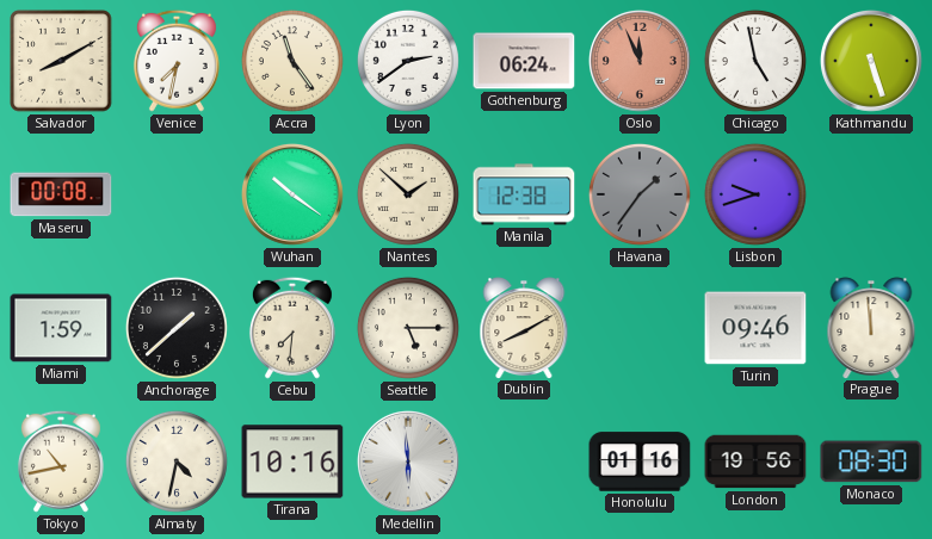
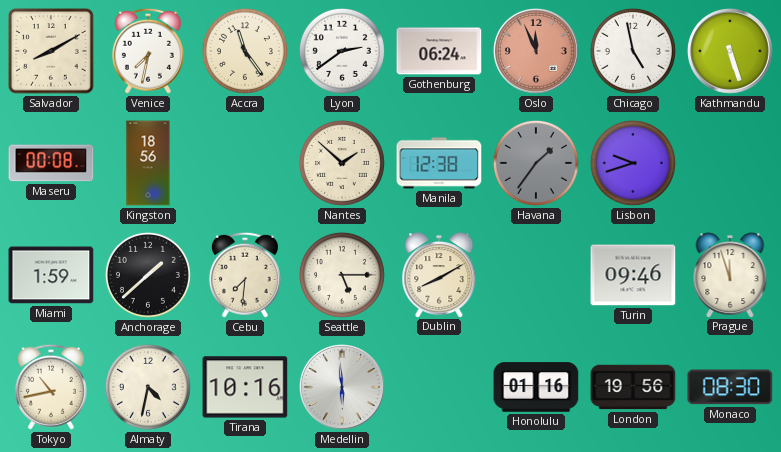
Kingston: none -> 18:56
Wuhan: 10:21 -> none
Prague: 11:59 -> 11:57
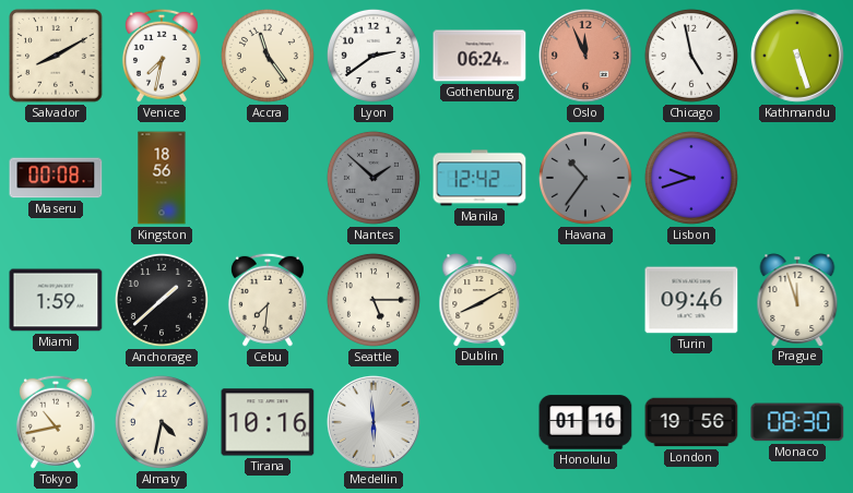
Nantes dial: cream -> grey
Manila: 12:38 -> 12:42
Havana: 1:36 -> 10:36
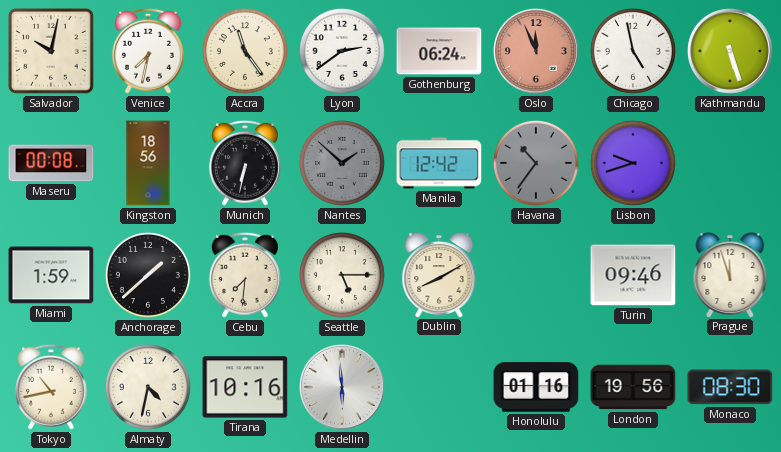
Salvador: 8:10 -> 10:02
Munich: none -> 6:32
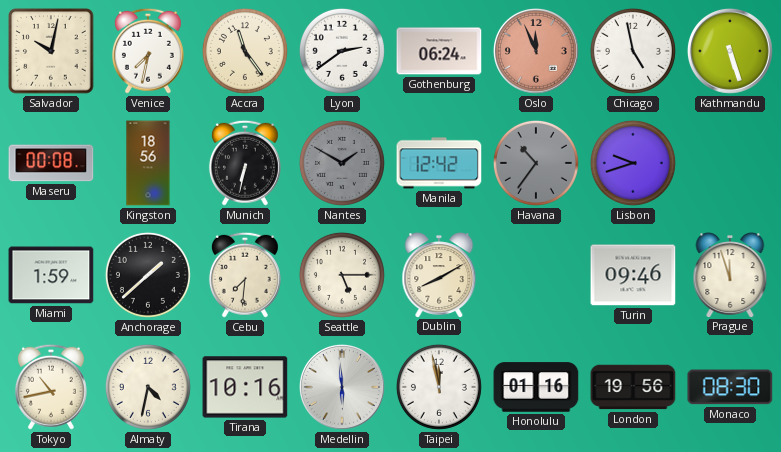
Nantes: 1:52 -> 1:50
Taipei: none -> 11:58
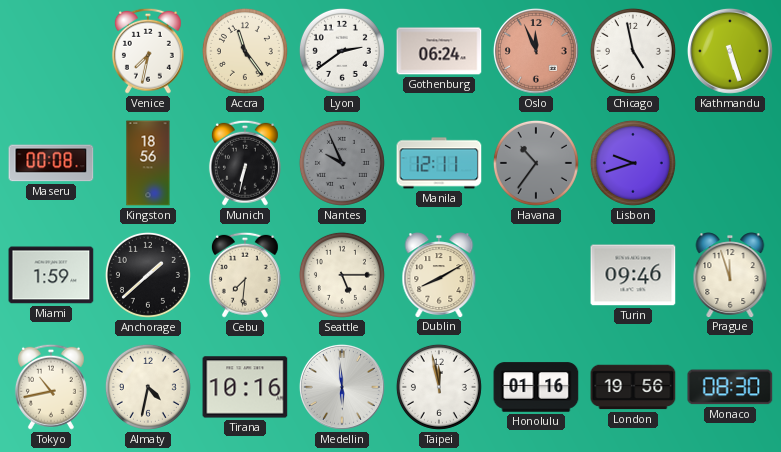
Salvador: 10:02 -> none
Nantes: 1:50 -> 9:56
Manila: 12:42 -> 12:11
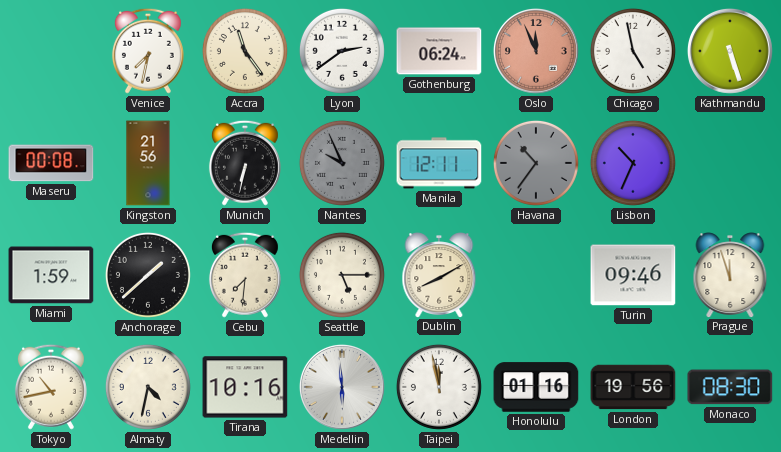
Kingston: 18:56 -> 21:56
Lisbon: 9:42 -> 10:34
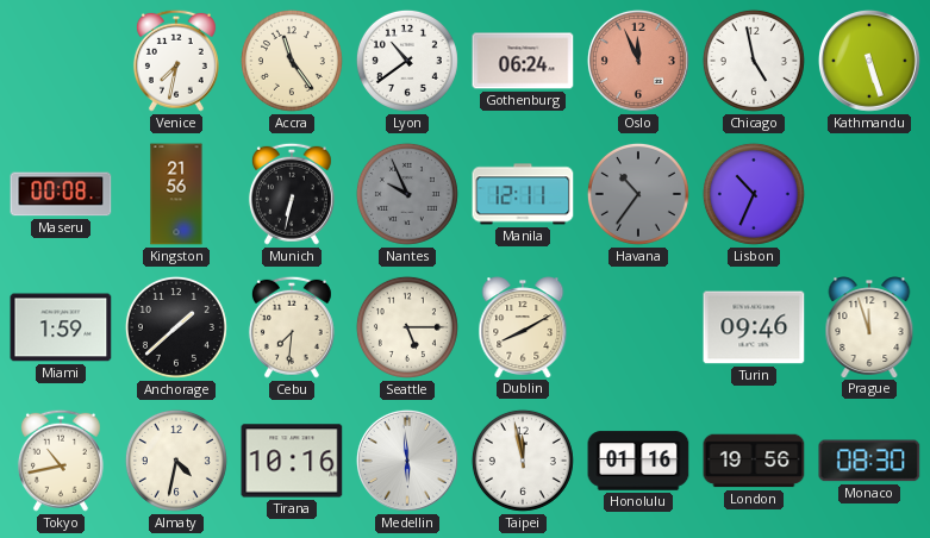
Lyon: 2:39 -> 10:39
